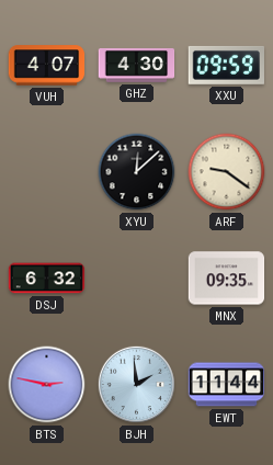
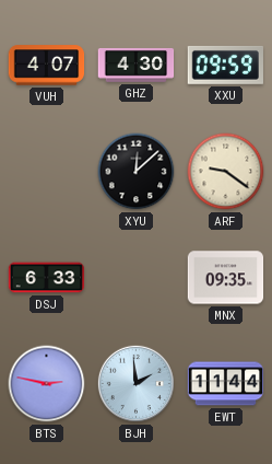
DSJ: 6:32 -> 6:33
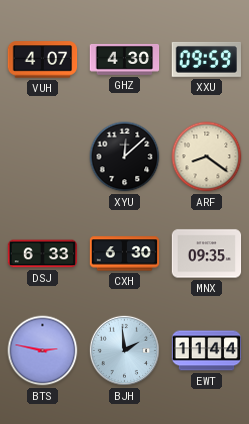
ARF: 9:21 -> 8:21
CXH: none -> 6:30
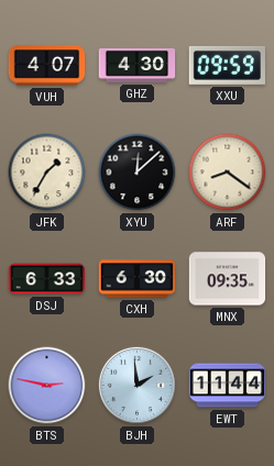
JFK: none -> 1:35
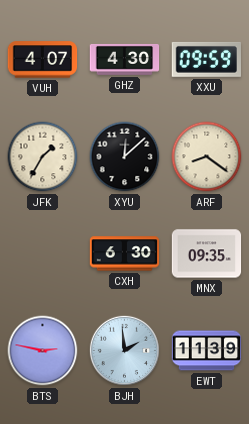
DSJ: 6:33 -> none
EWT: 11:44 -> 11:39
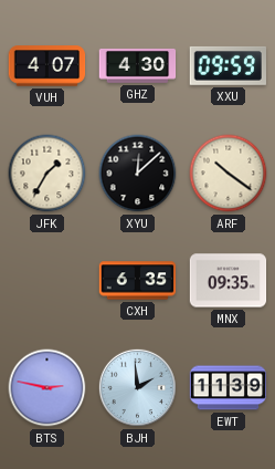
ARF: 8:21 -> 10:21
CXH: 6:30 -> 6:35
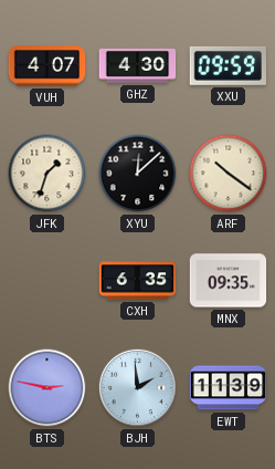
JFK: 1:35 -> 1:33
